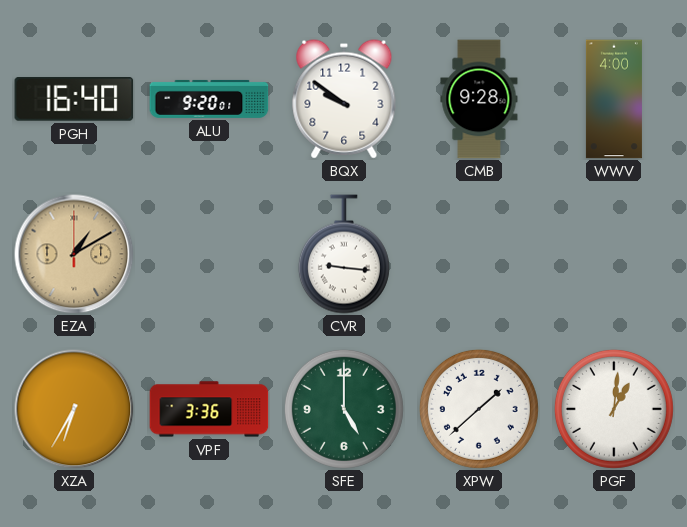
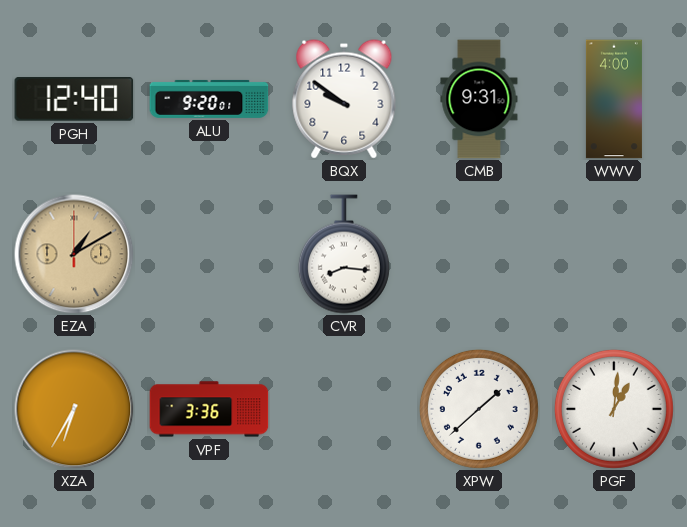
PGH: 16:40 -> 12:40
CMB: 9:28 -> 9:31
CVR: 9:16 -> 8:16
SFE: 5:00 -> none
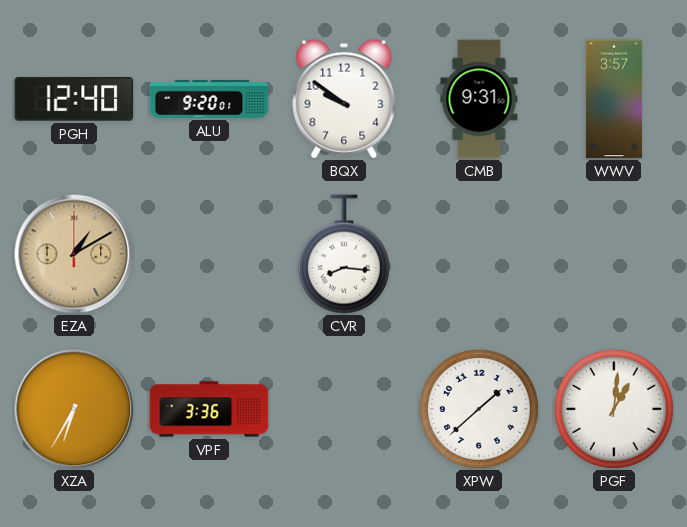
WWV: 4:00 -> 3:57
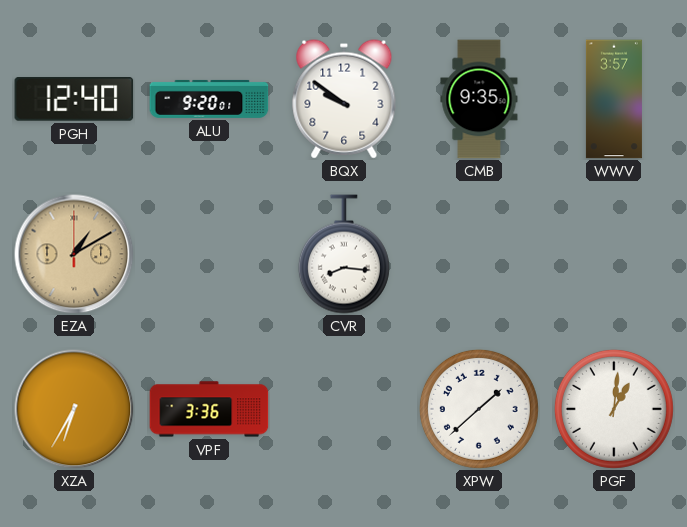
CMB: 9:31 -> 9:35
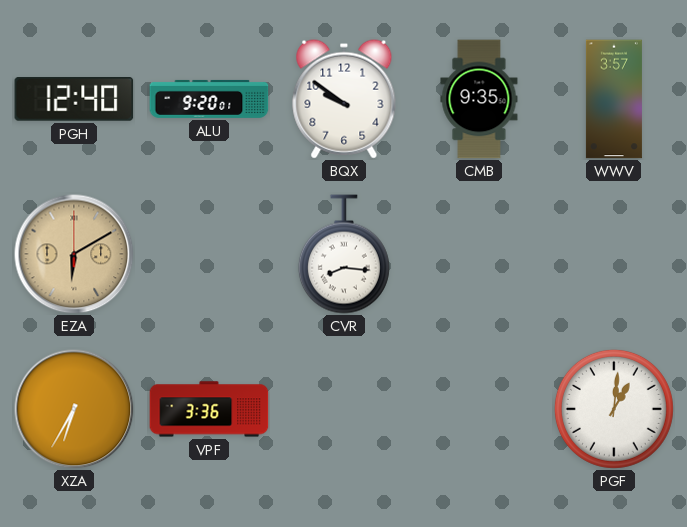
EZA: 1:10 -> 6:10
XPW: 1:38 -> none
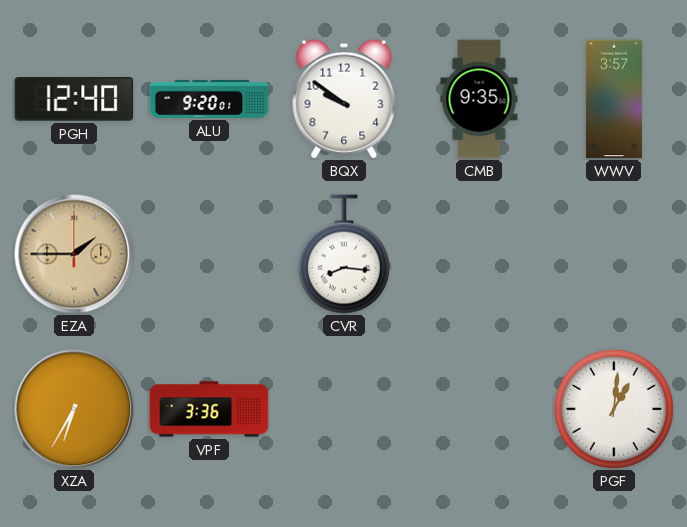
EZA: 6:10 -> 1:45
